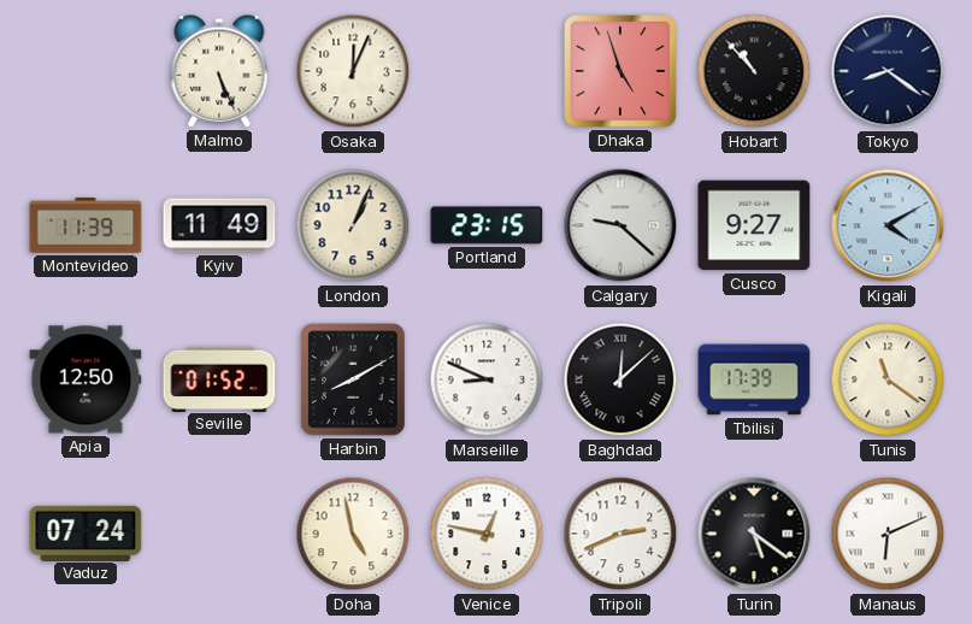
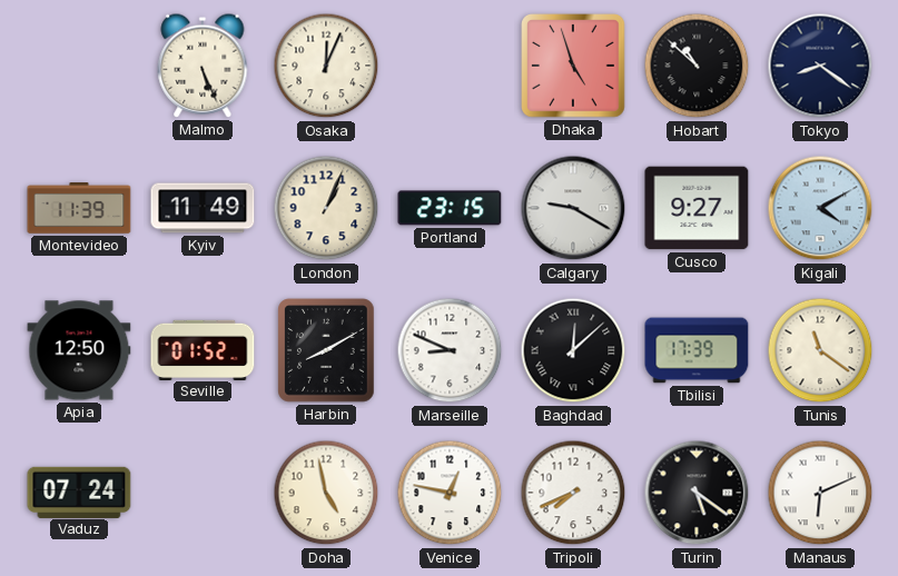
Hobart: 10:53 -> 10:52
Calgary: 9:22 -> 9:20
Tripoli: 2:41 -> 7:41
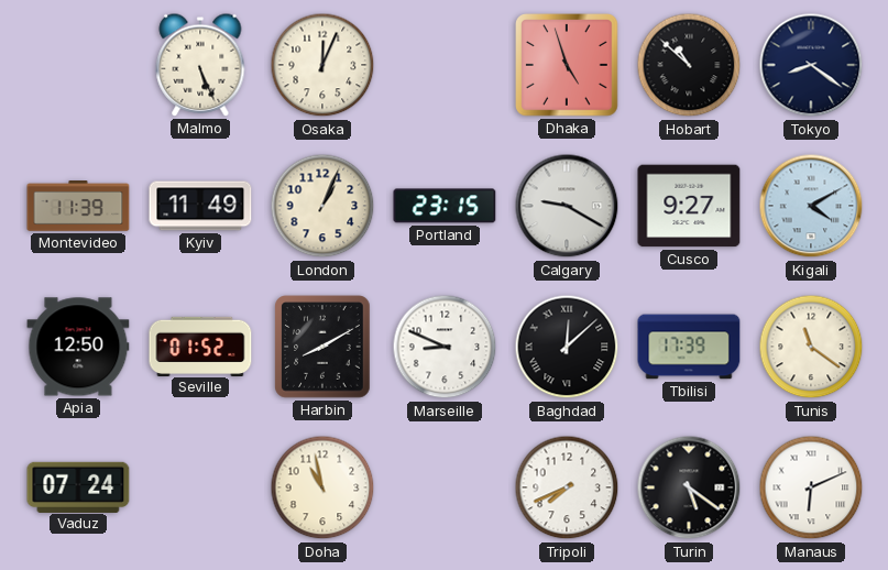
Doha: 4:58 -> 10:58
Venice: 12:47 -> none
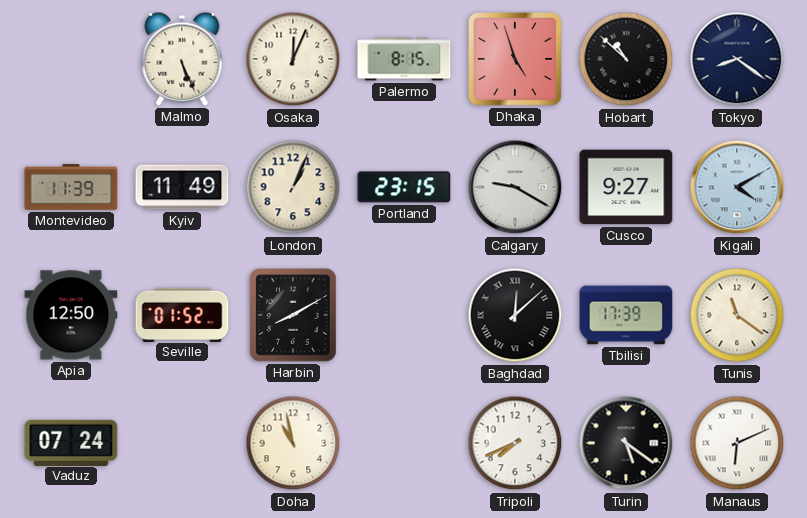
Palermo: none -> 8:15
Marseille: 8:49 -> none
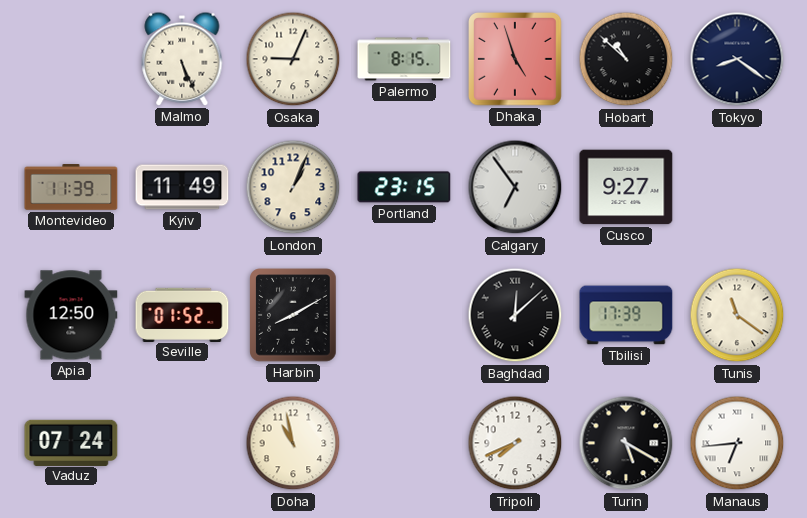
Osaka: 12:04 -> 9:04
Calgary: 9:20 -> 6:54
Kigali: 4:10 -> none
Turin: 5:21 -> 5:20
Manaus: 6:11 -> 6:44
